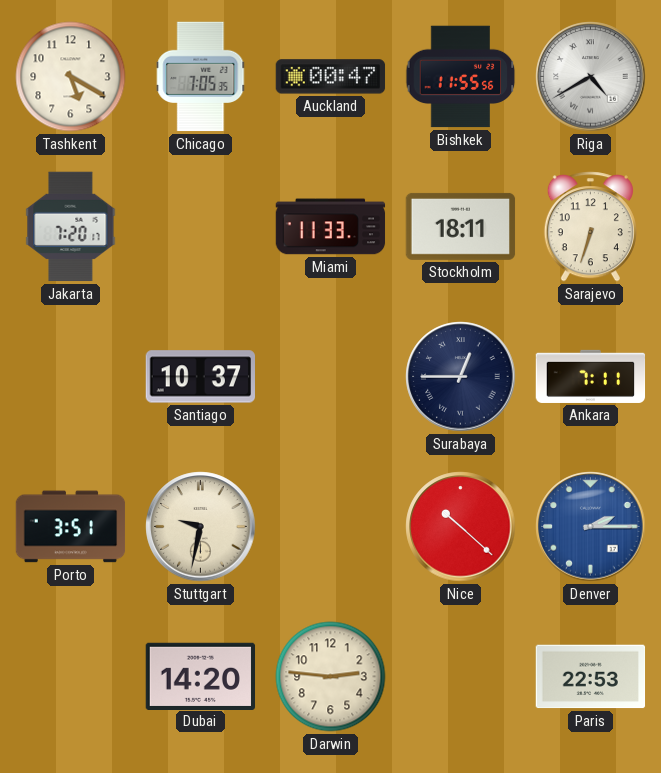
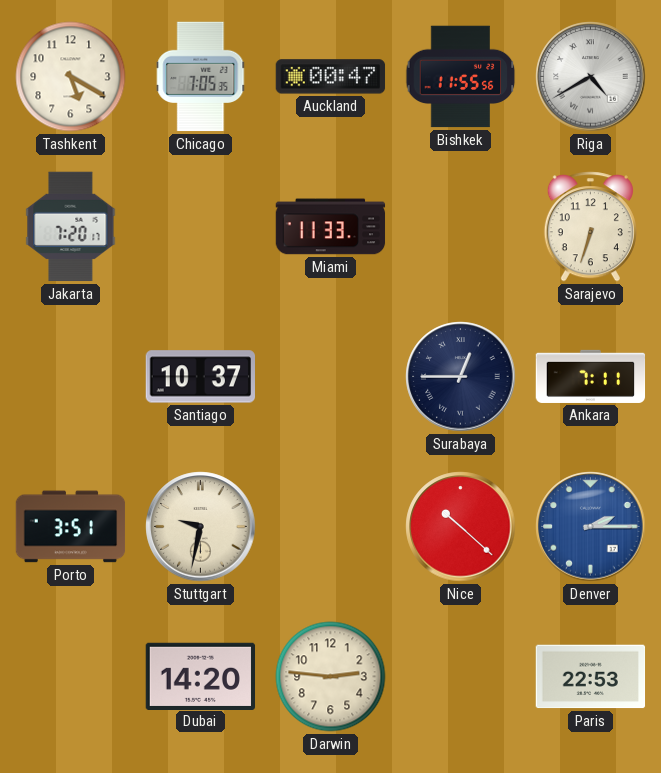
Stockholm: 18:11 -> none
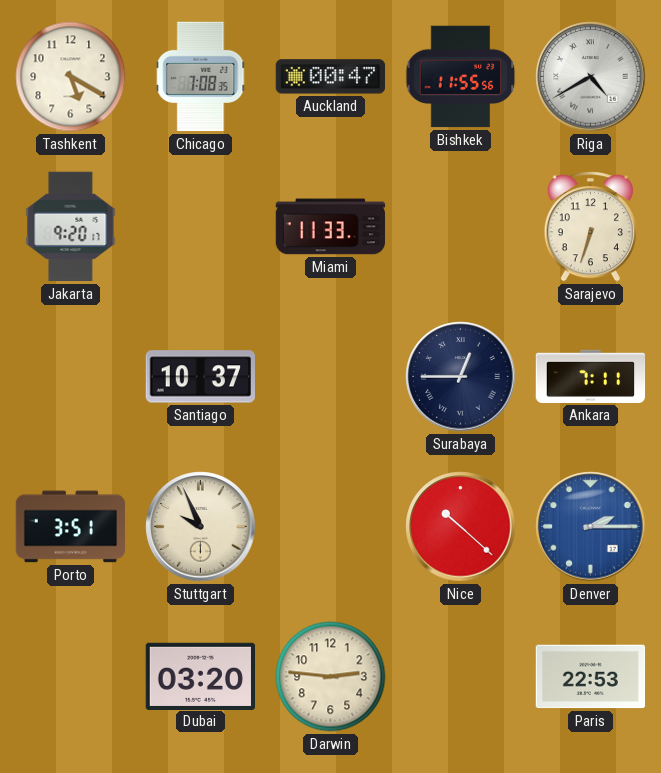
Chicago: 7:05 -> 7:08
Jakarta: 7:20 -> 9:20
Stuttgart: 9:32 -> 9:56
Dubai: 14:20 -> 03:20
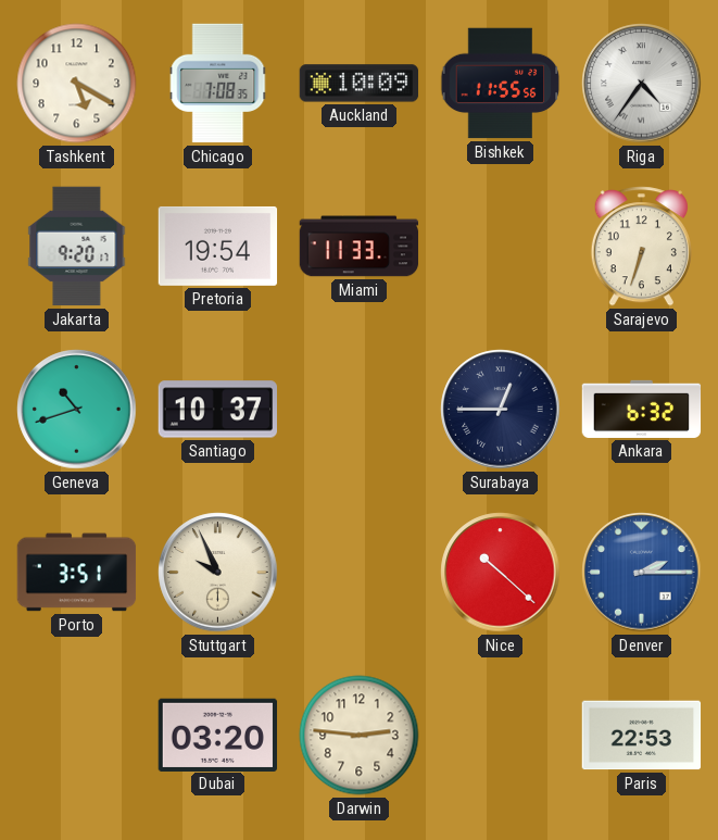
Auckland: 00:47 -> 10:09
Riga: 4:40 -> 4:36
Pretoria: none -> 19:54
Geneva: none -> 10:42
Ankara: 7:11 -> 6:32
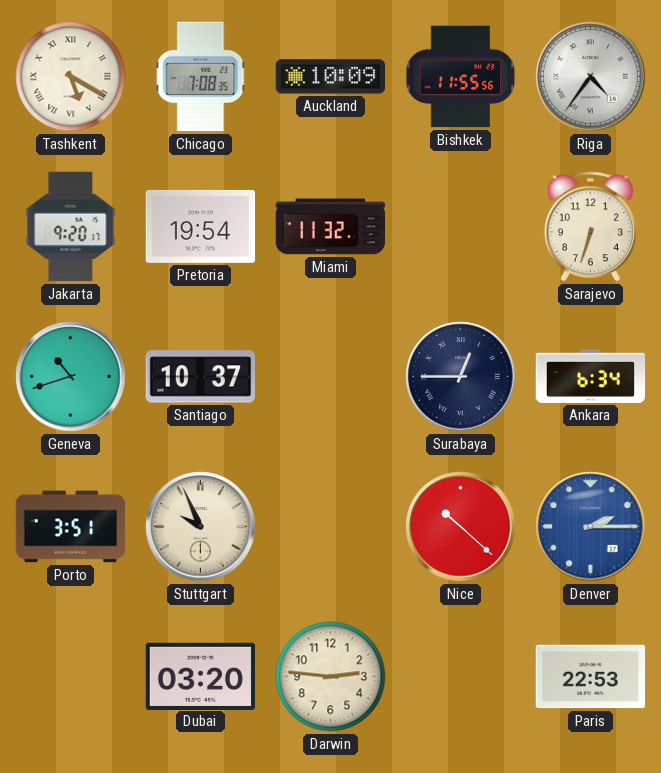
Tashkent numerals: Arabic -> Roman
Miami: 11:33 -> 11:32
Ankara: 6:32 -> 6:34
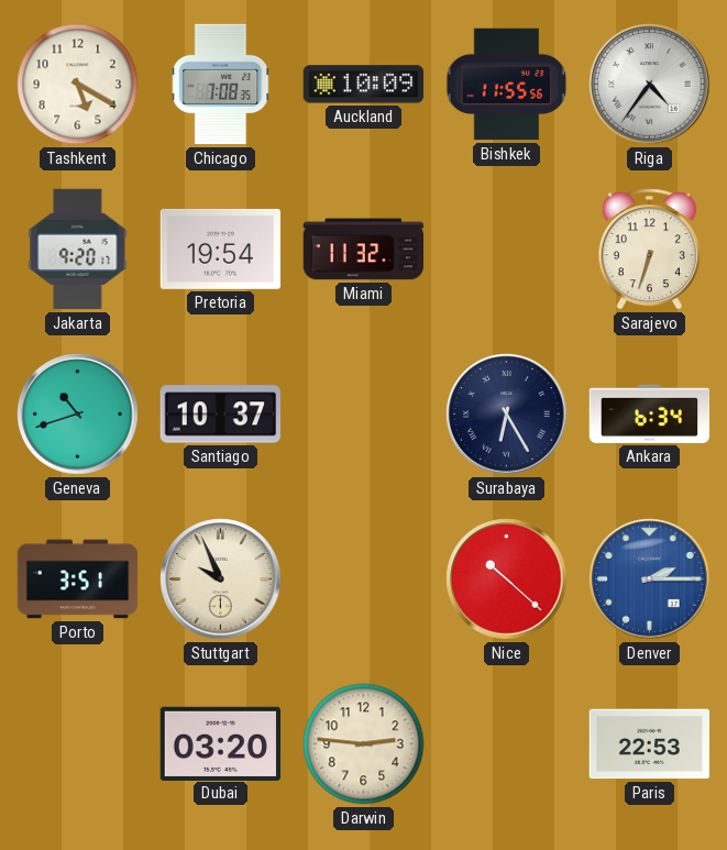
Tashkent numerals: Roman -> Arabic
Surabaya: 12:45 -> 6:25
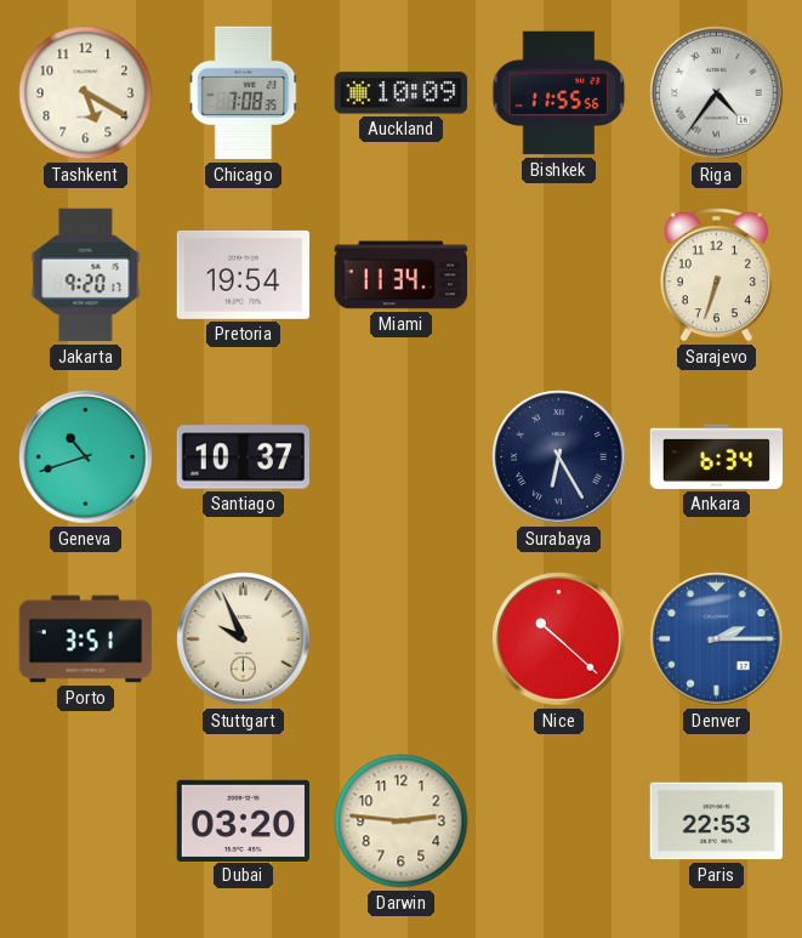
Miami: 11:32 -> 11:34
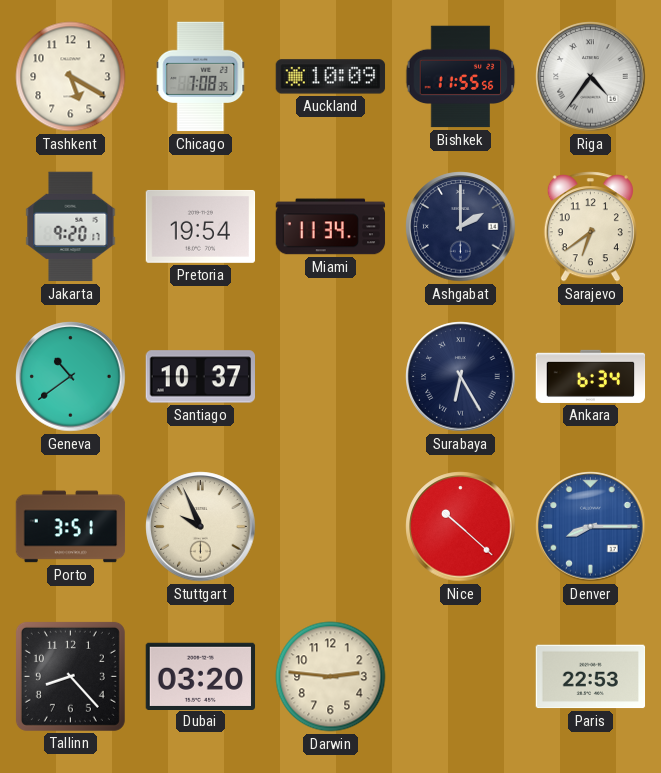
Ashgabat: none -> 2:00
Sarajevo: 6:33 -> 6:39
Geneva: 10:42 -> 10:39
Denver: 2:15 -> 8:15
Tallinn: none -> 8:23
